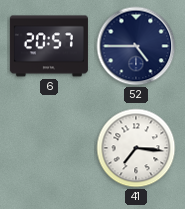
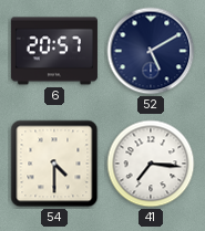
52: 4:45 -> 5:10
54: none -> 4:30
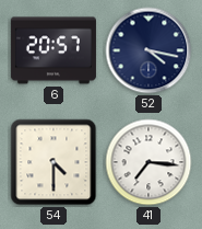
52: 5:10 -> 4:17
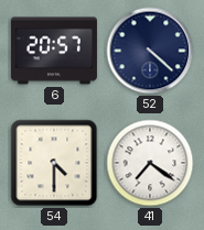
52: 4:17 -> 4:22
41: 7:16 -> 7:21
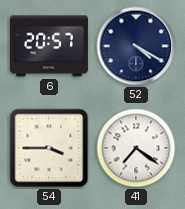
52: 4:22 -> 4:20
54: 4:30 -> 3:45
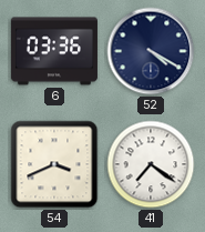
6: 20:57 -> 03:36
54: 3:45 -> 3:41
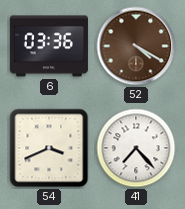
52 dial: navy -> brown
41: 7:21 -> 7:23
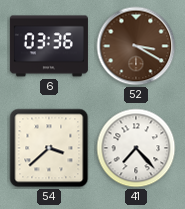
52: 4:20 -> 3:20
54: 3:41 -> 3:38
